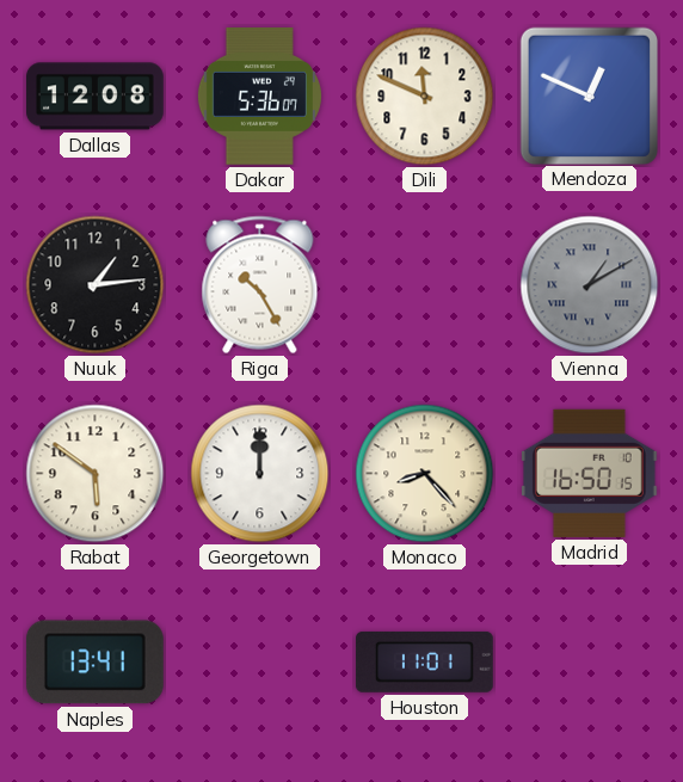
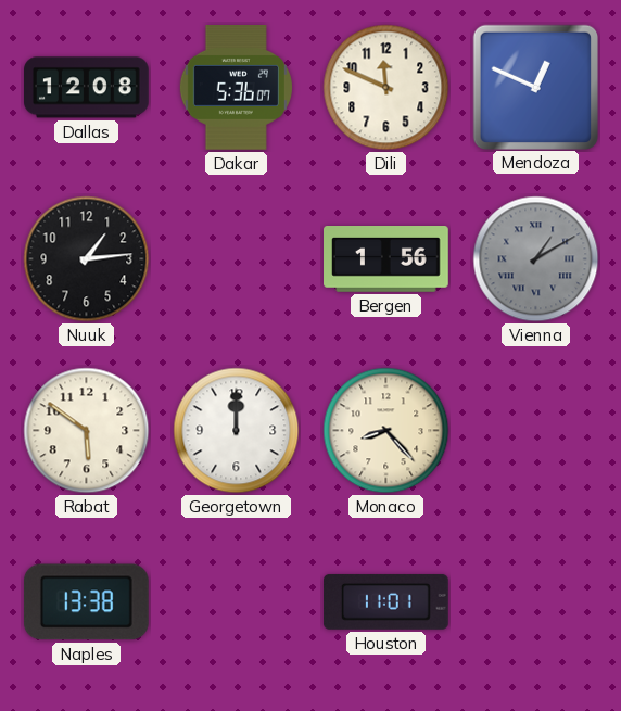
Riga: 10:25 -> none
Bergen: none -> 1:56
Madrid: 16:50 -> none
Naples: 13:41 -> 13:38
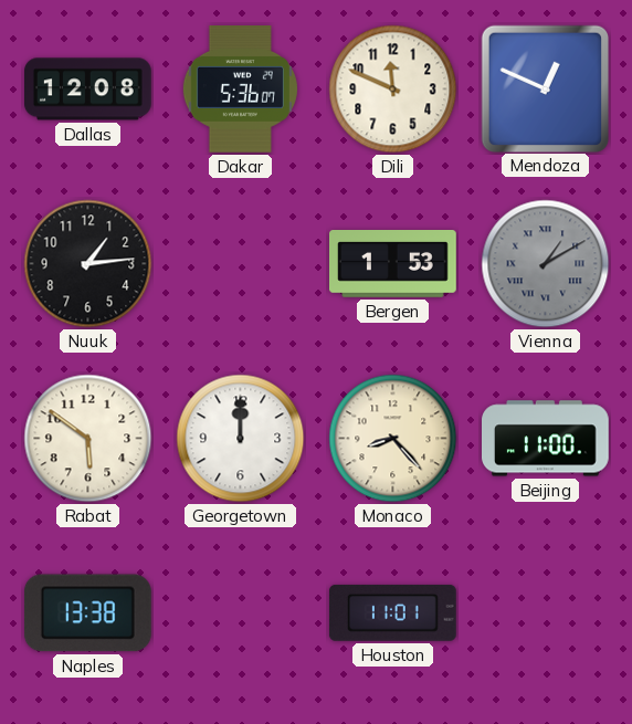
Bergen: 1:56 -> 1:53
Beijing: none -> 11:00
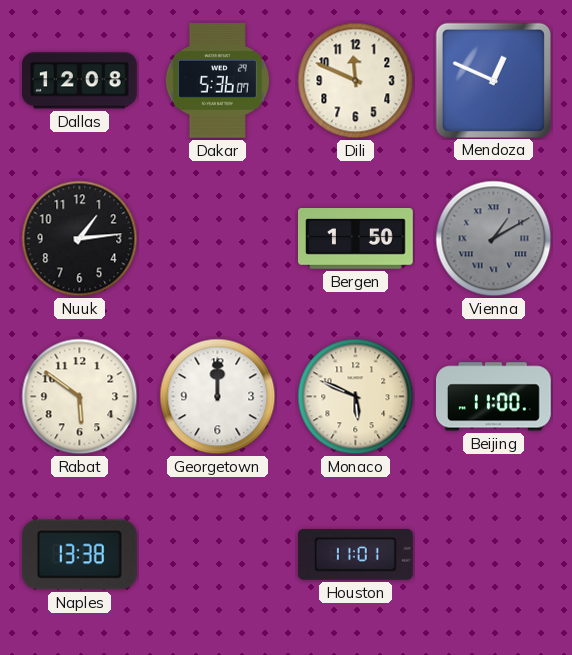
Bergen: 1:53 -> 1:50
Monaco: 8:23 -> 5:49
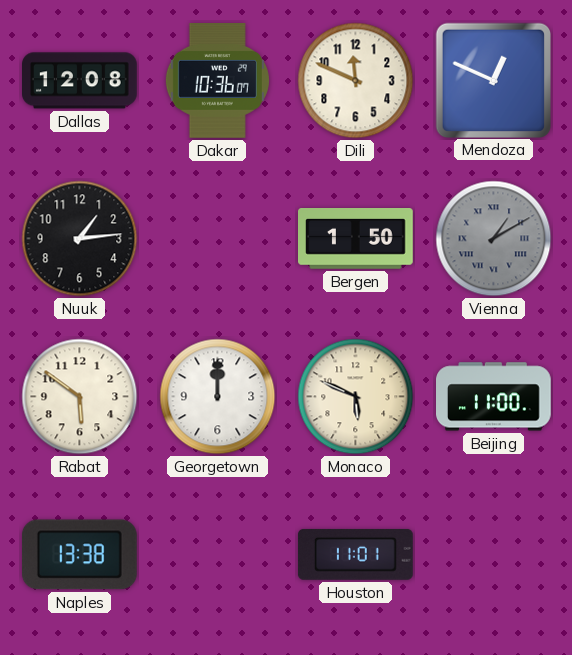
Dakar: 5:36 -> 10:36
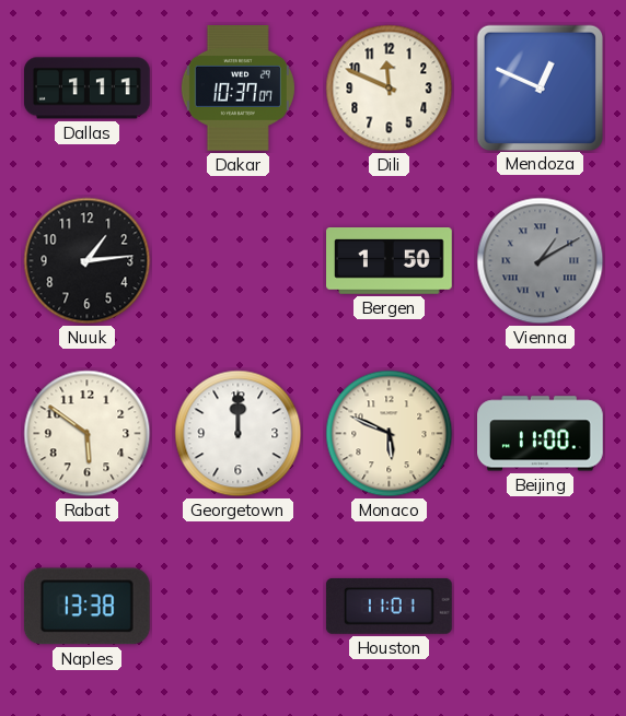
Dallas: 12:08 -> 1:11
Dakar: 10:36 -> 10:37
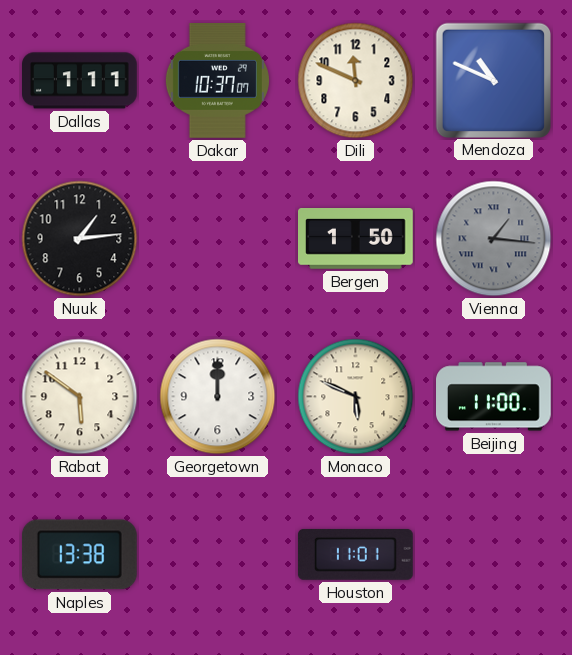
Mendoza: 12:49 -> 10:49
Vienna: 1:10 -> 1:16
